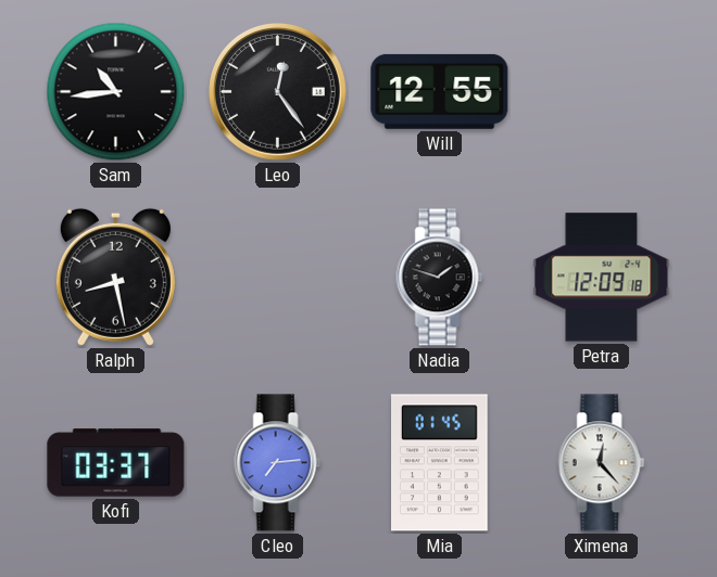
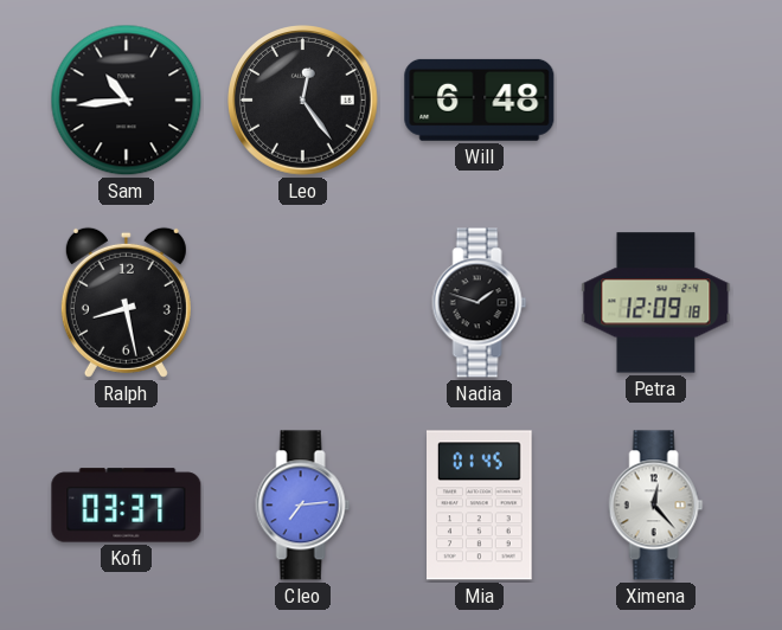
Will: 12:55 -> 6:48
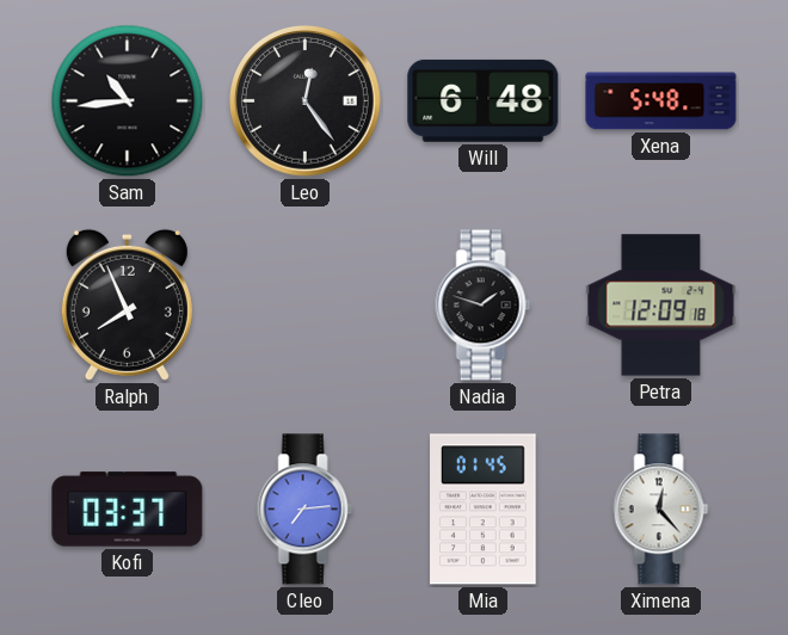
Xena: none -> 5:48
Ralph: 8:28 -> 7:56
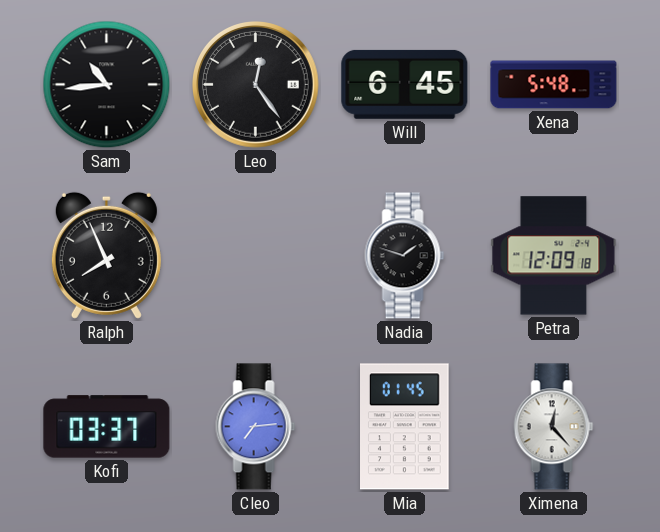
Will: 6:48 -> 6:45
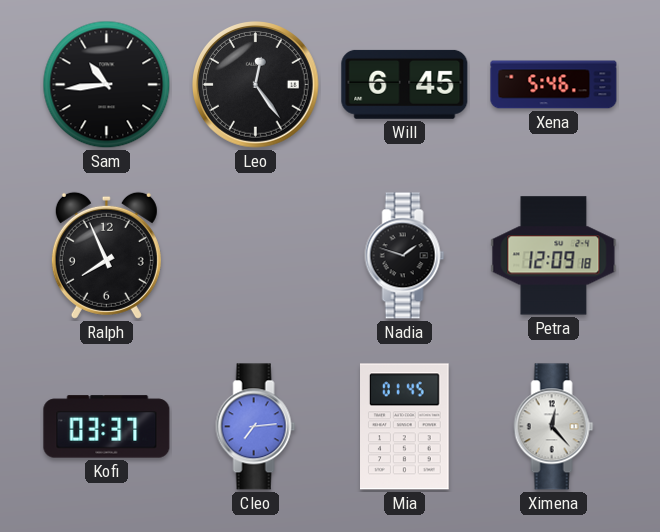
Xena: 5:48 -> 5:46
